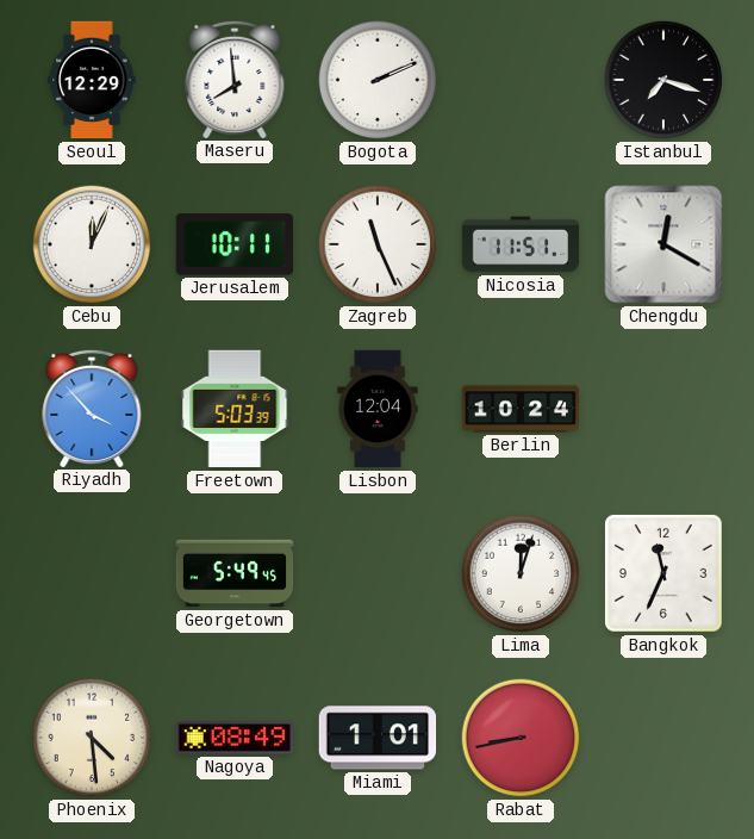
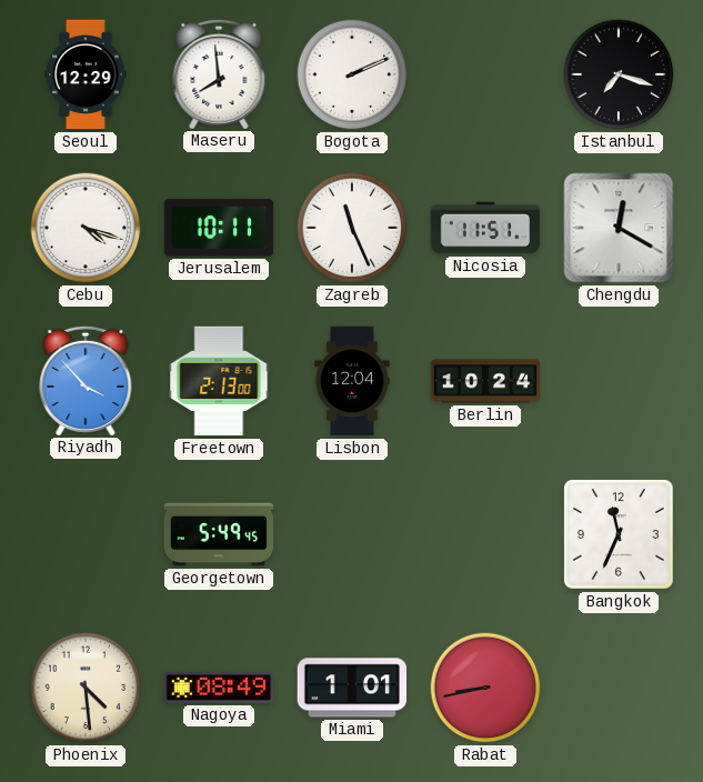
Cebu: 12:04 -> 4:18
Freetown: 5:03 -> 2:13
Lima: 12:03 -> none
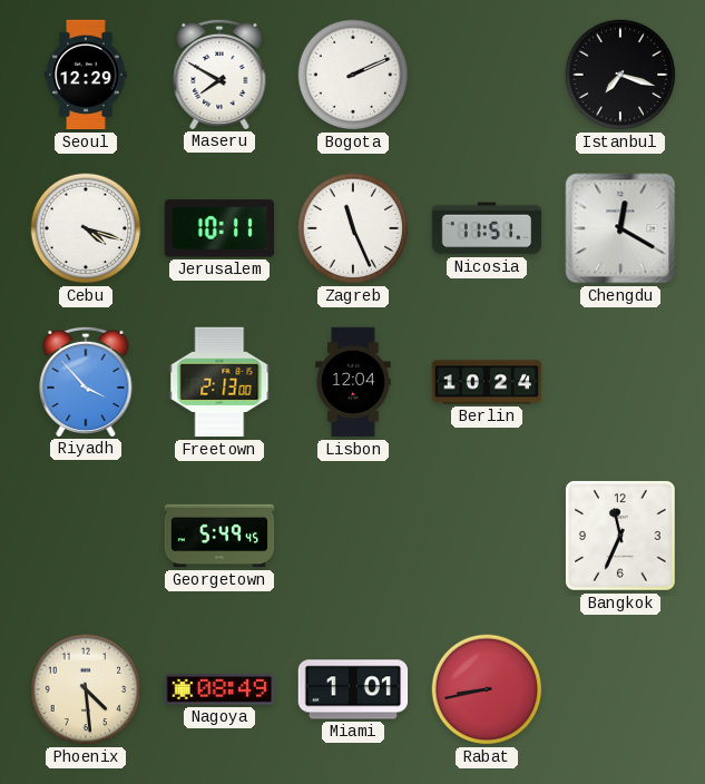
Maseru: 7:59 -> 7:50
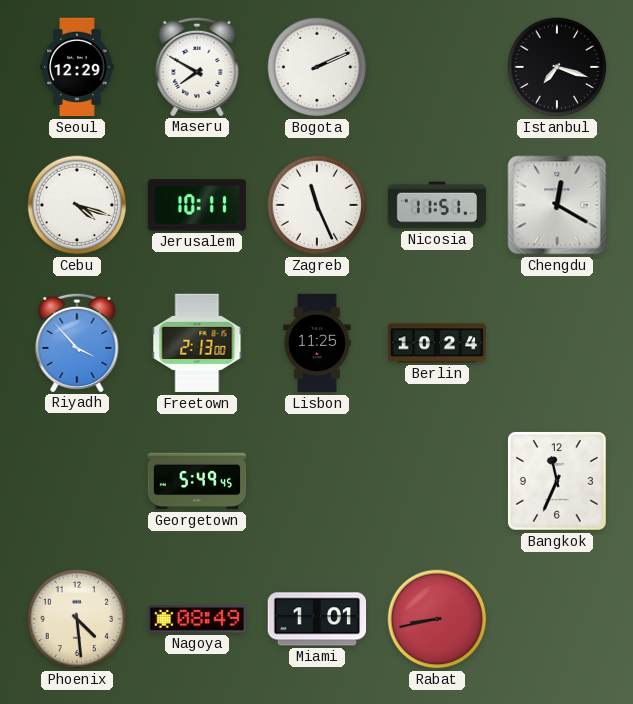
Lisbon: 12:04 -> 11:25
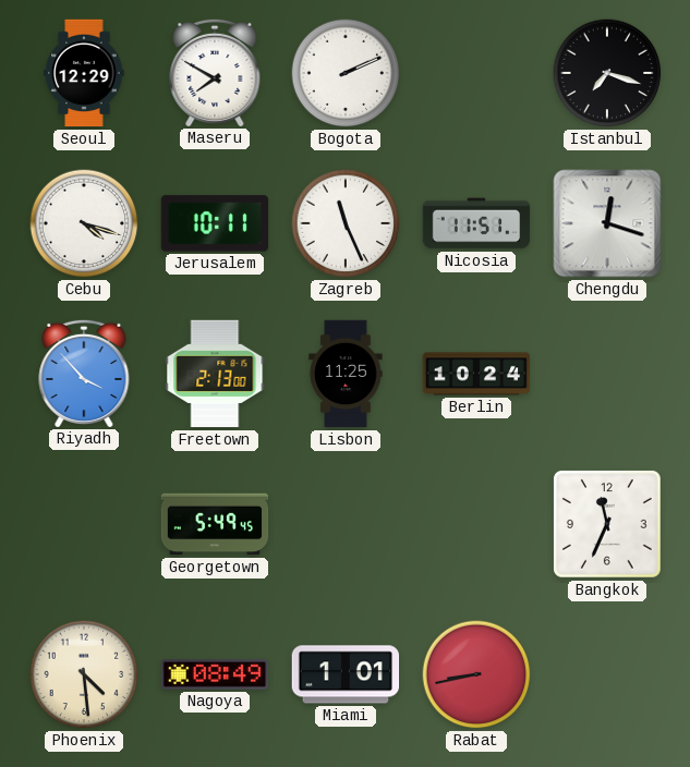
Chengdu: 12:20 -> 12:18
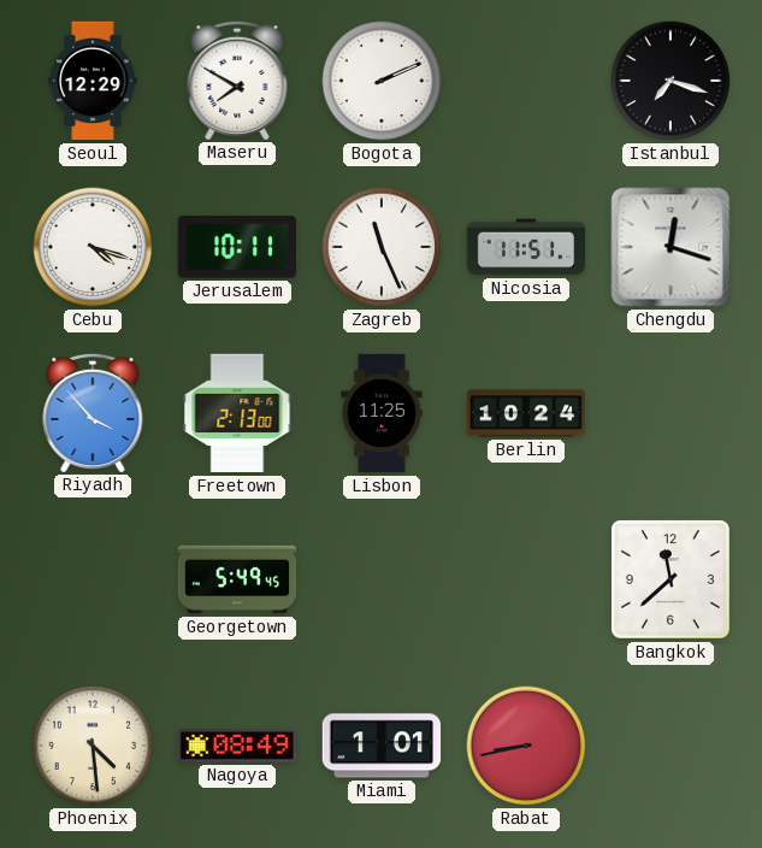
Bangkok: 11:34 -> 11:38
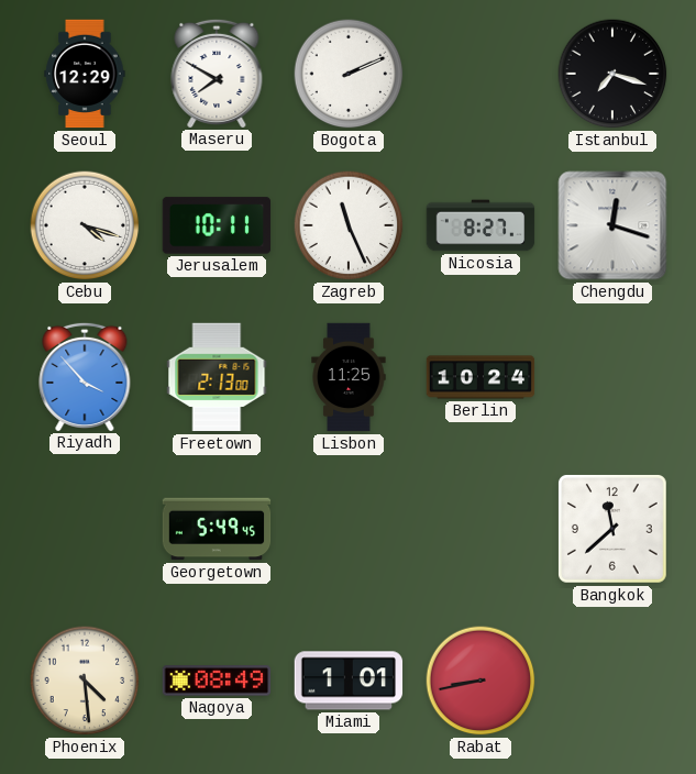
Nicosia: 11:51 -> 8:27
